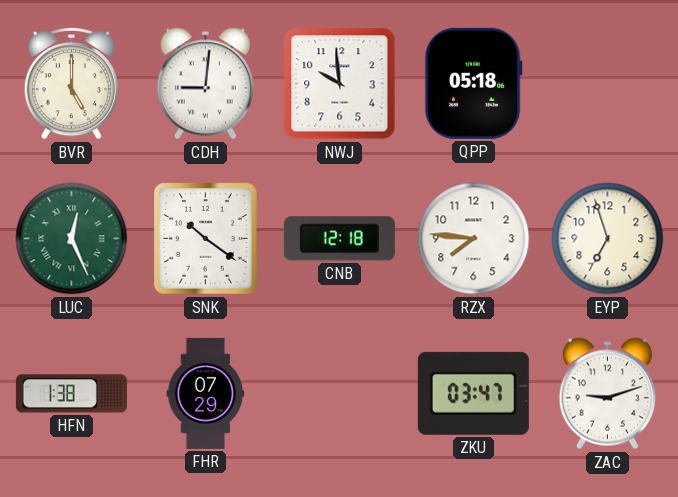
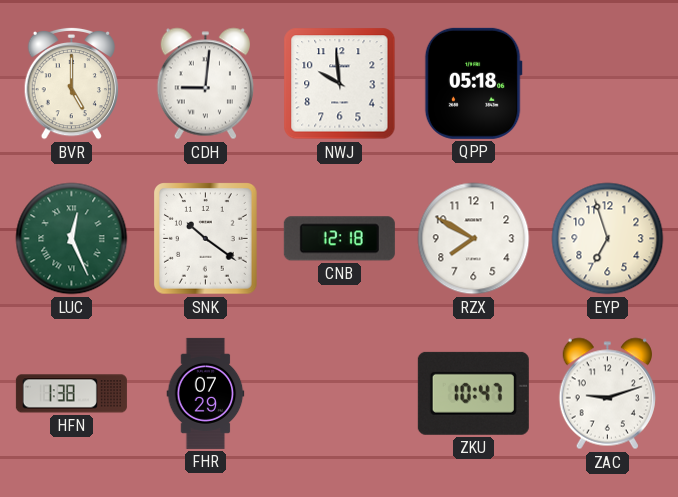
RZX: 7:46 -> 7:50
ZKU: 03:47 -> 10:47
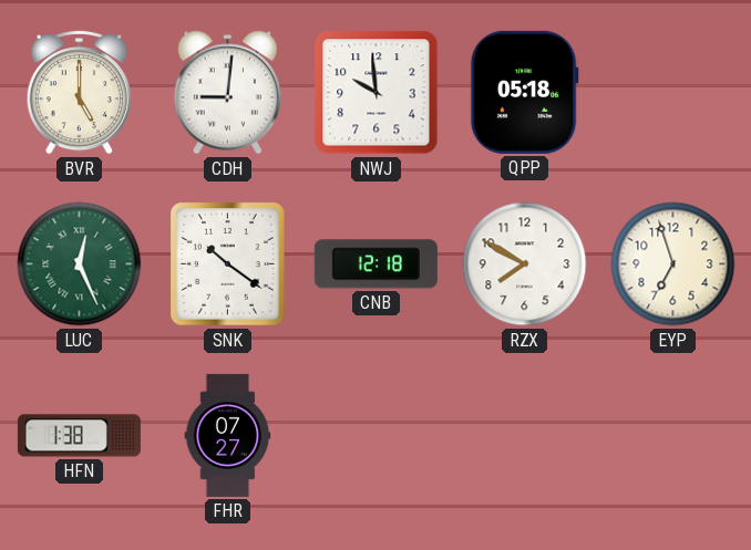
FHR: 07:29 -> 07:27
ZKU: 10:47 -> none
ZAC: 9:12 -> none
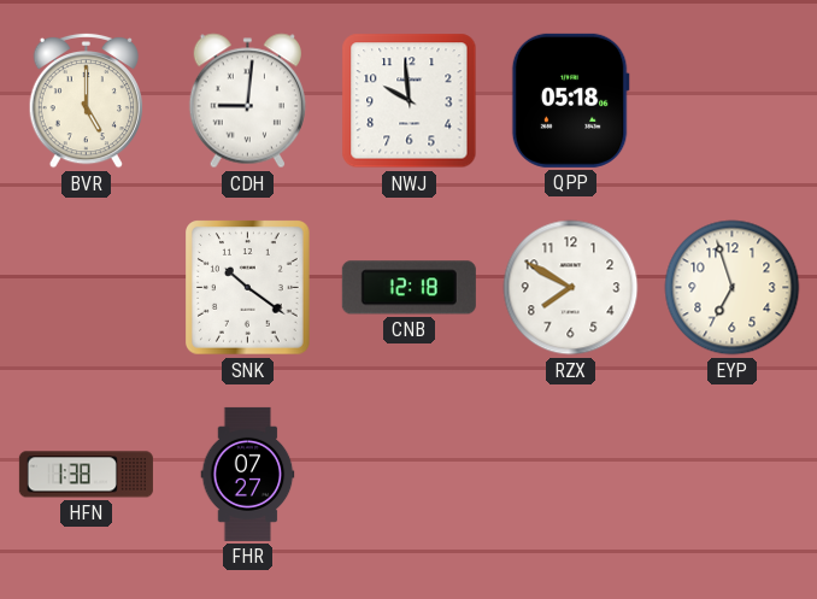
LUC: 12:26 -> none
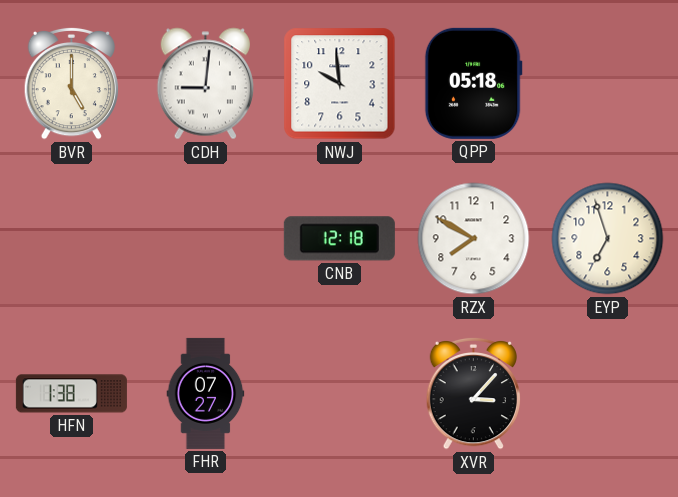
SNK: 10:21 -> none
XVR: none -> 3:07
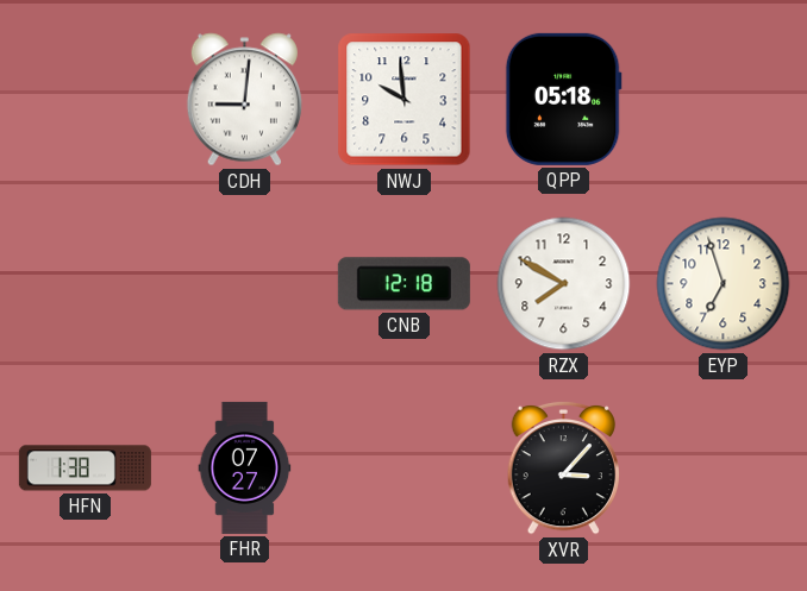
BVR: 5:00 -> none
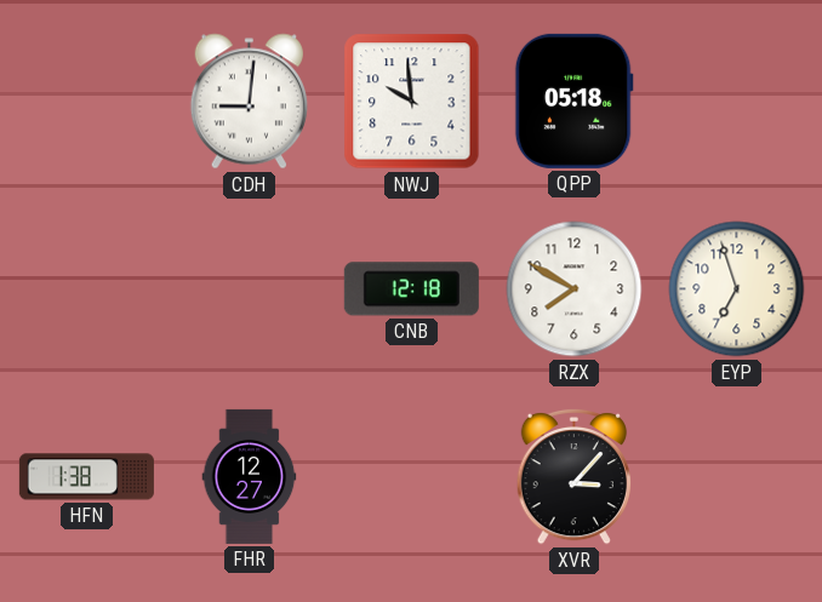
FHR: 07:27 -> 12:27
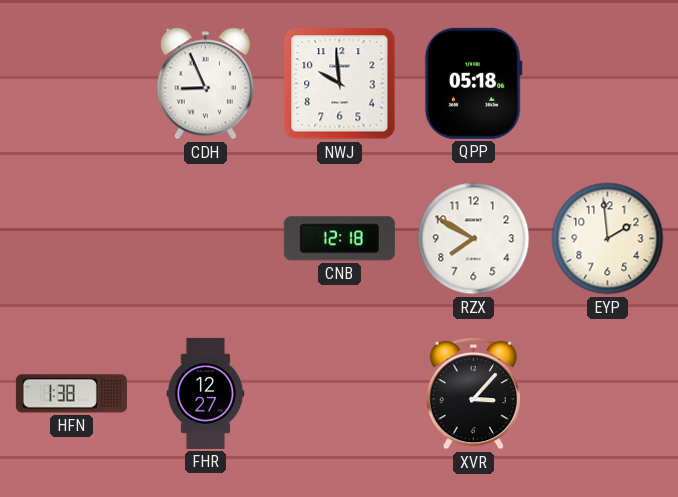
CDH: 9:01 -> 8:56
EYP: 6:57 -> 1:59
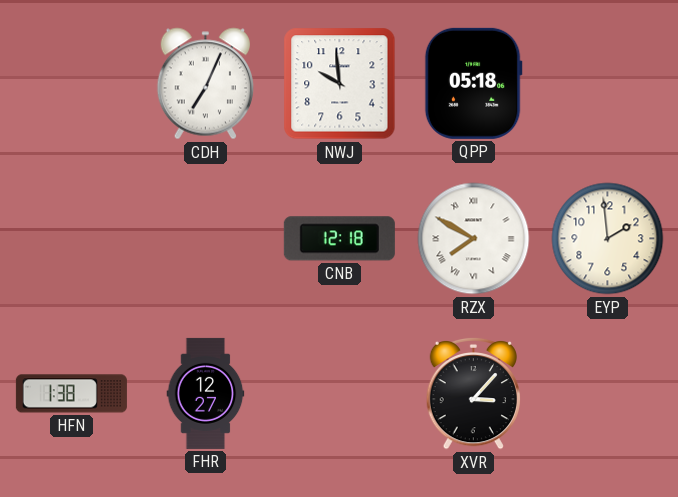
CDH: 8:56 -> 7:04
RZX numerals: Arabic -> Roman
